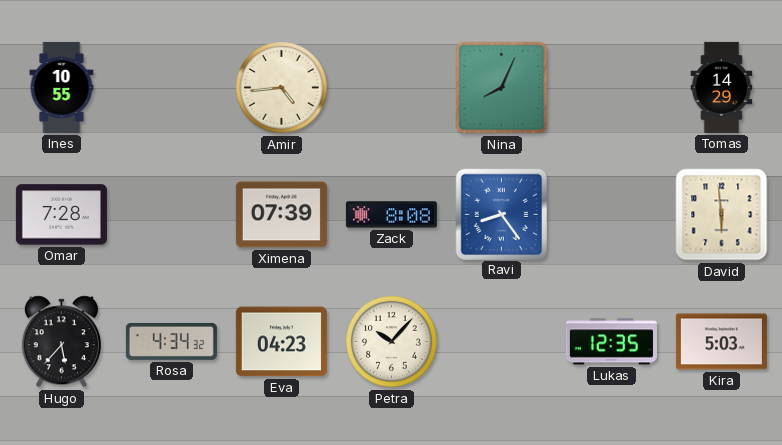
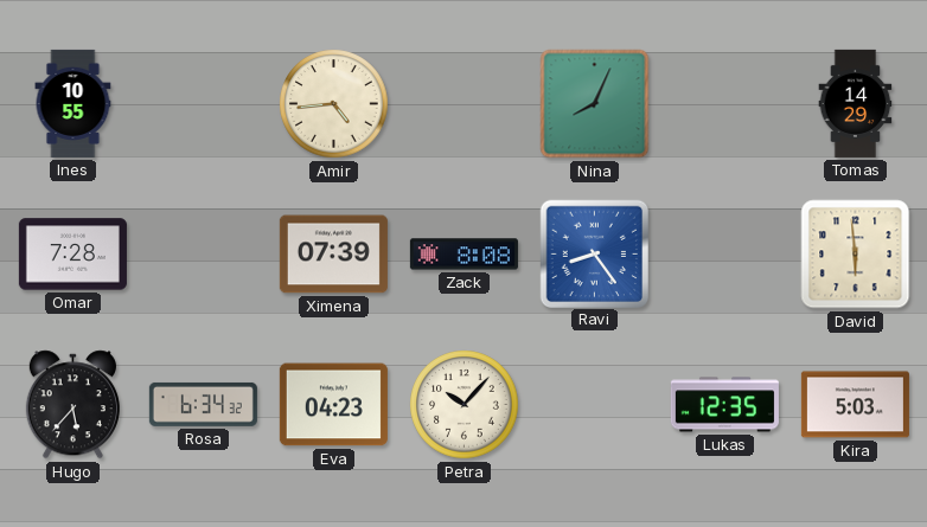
Rosa: 4:34 -> 6:34
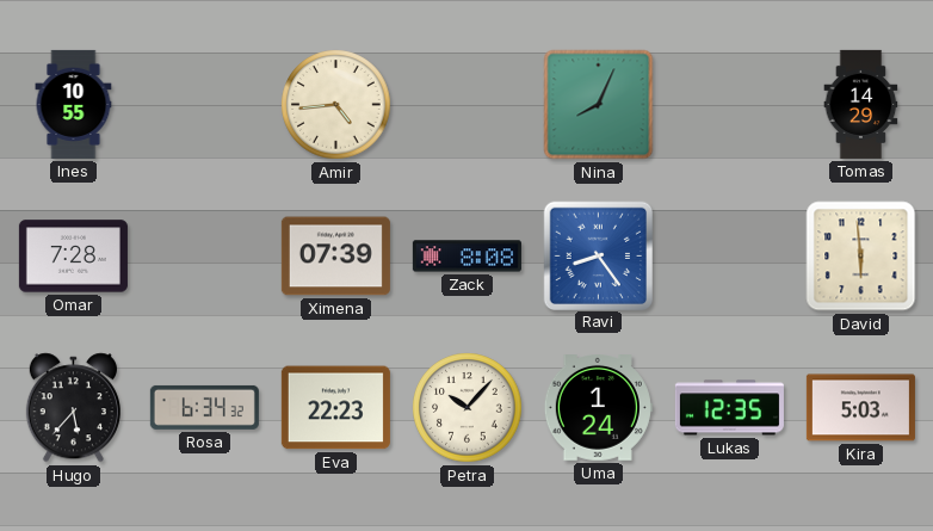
Eva: 04:23 -> 22:23
Uma: none -> 1:24
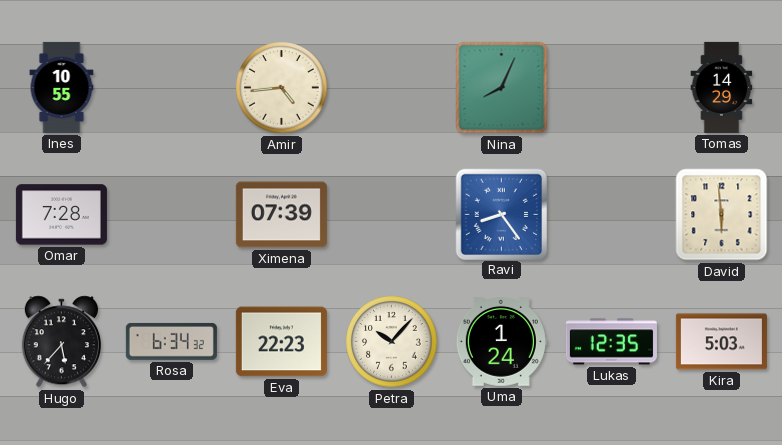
Zack: 8:08 -> none
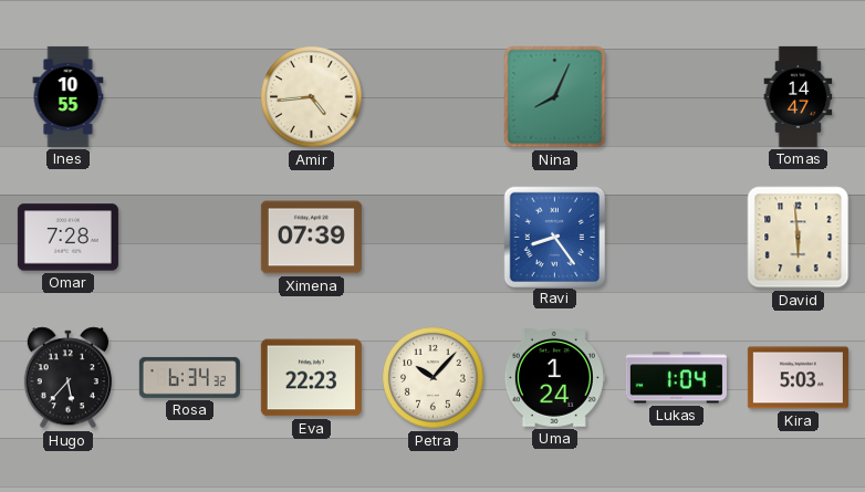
Tomas: 14:29 -> 14:47
Lukas: 12:35 -> 1:04
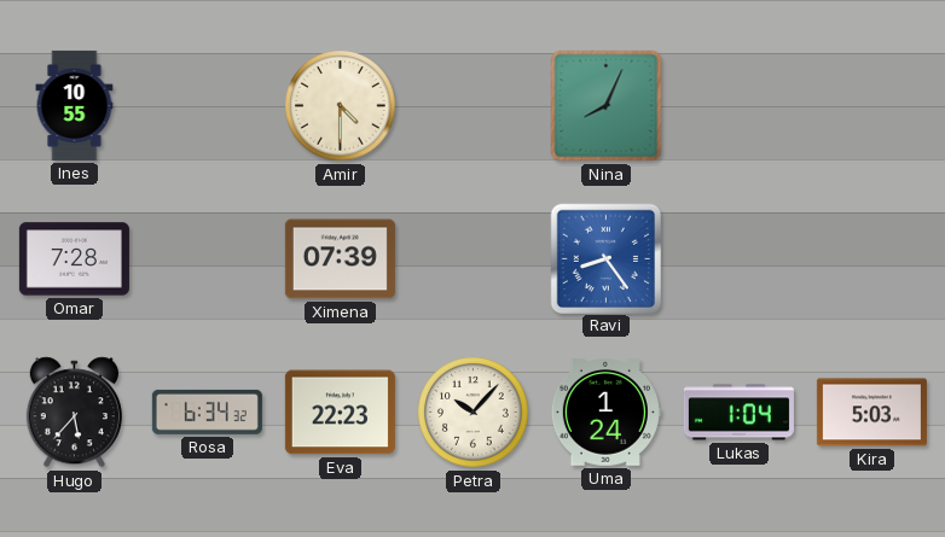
Amir: 4:44 -> 4:30
Tomas: 14:47 -> none
David: 5:59 -> none
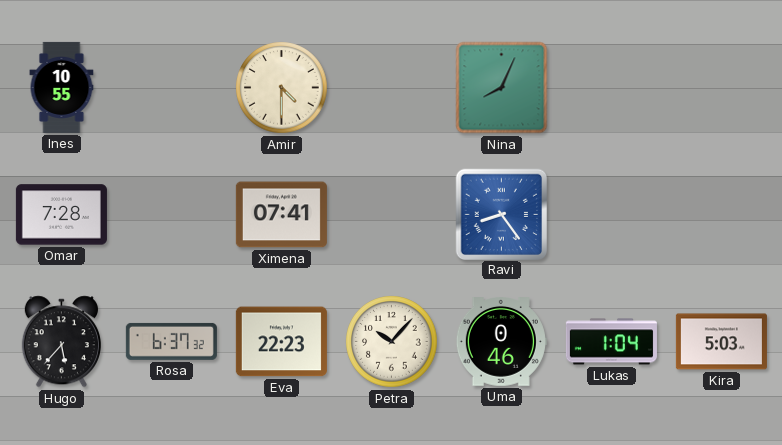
Ximena: 07:39 -> 07:41
Rosa: 6:34 -> 6:37
Uma: 1:24 -> 0:46
